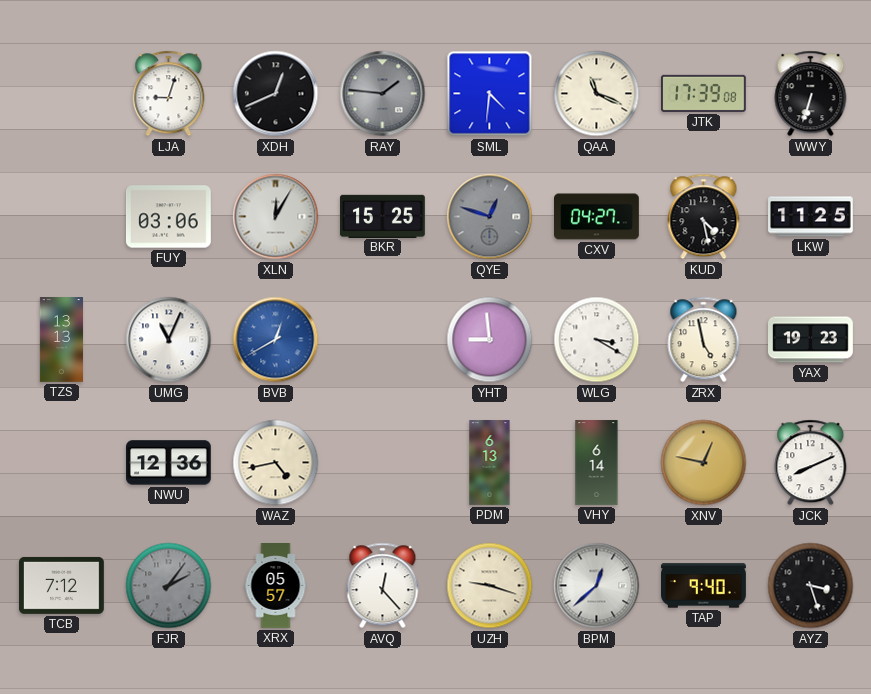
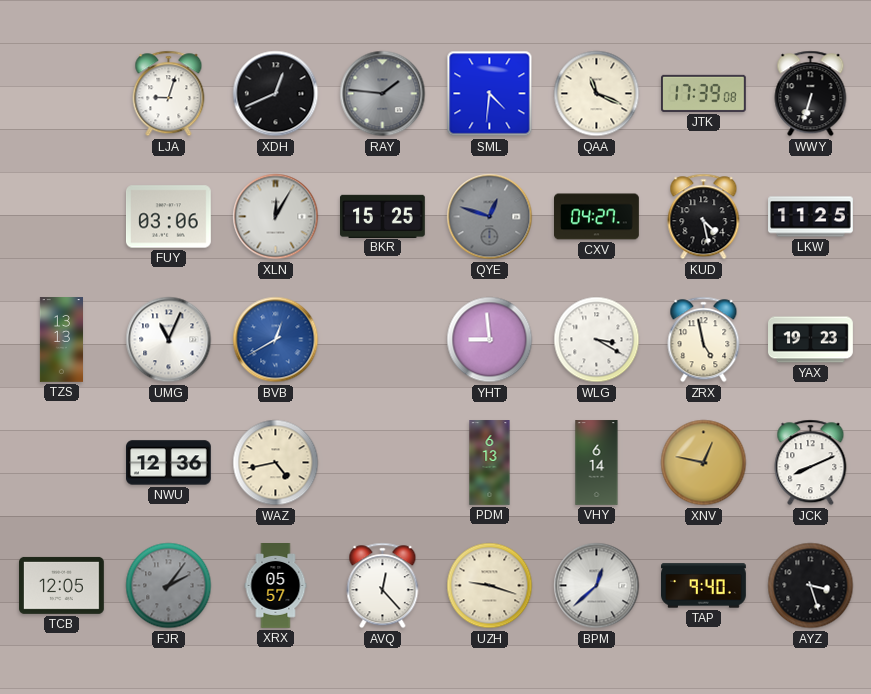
TCB: 7:12 -> 12:05
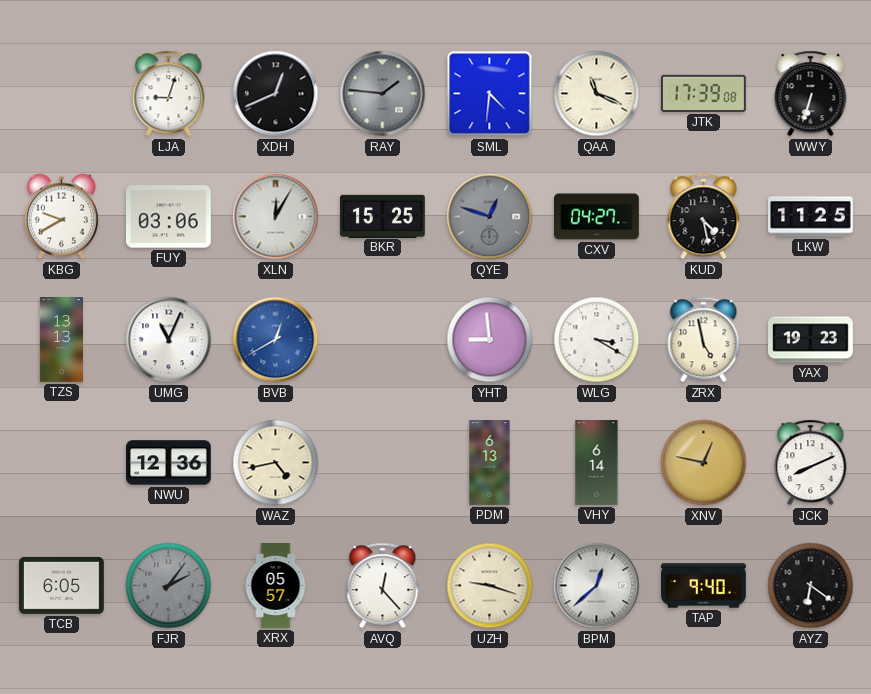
KBG: none -> 9:40
TCB: 12:05 -> 6:05
AYZ: 3:27 -> 6:21
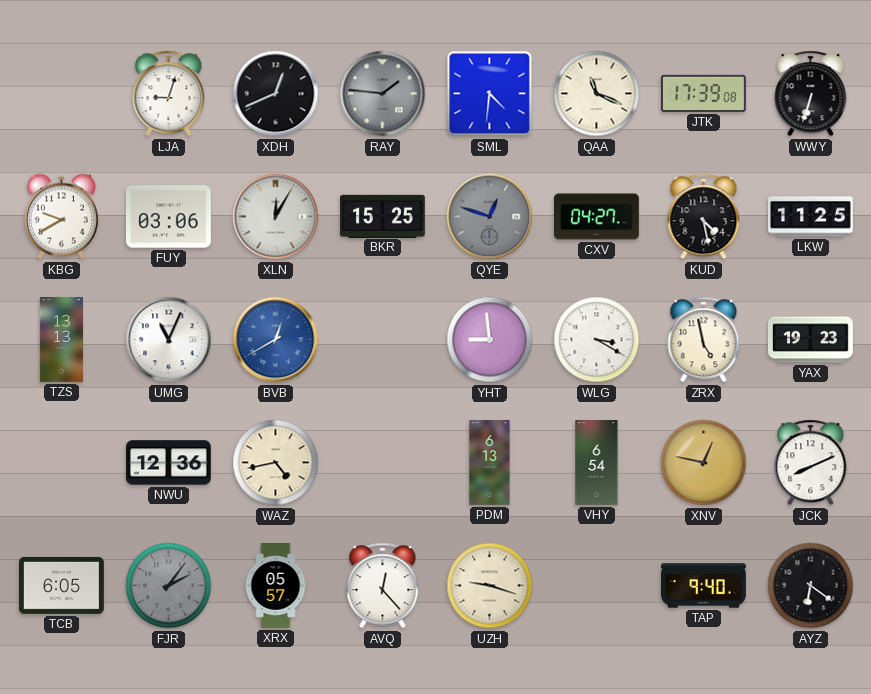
VHY: 6:14 -> 6:54
BPM: 12:38 -> none
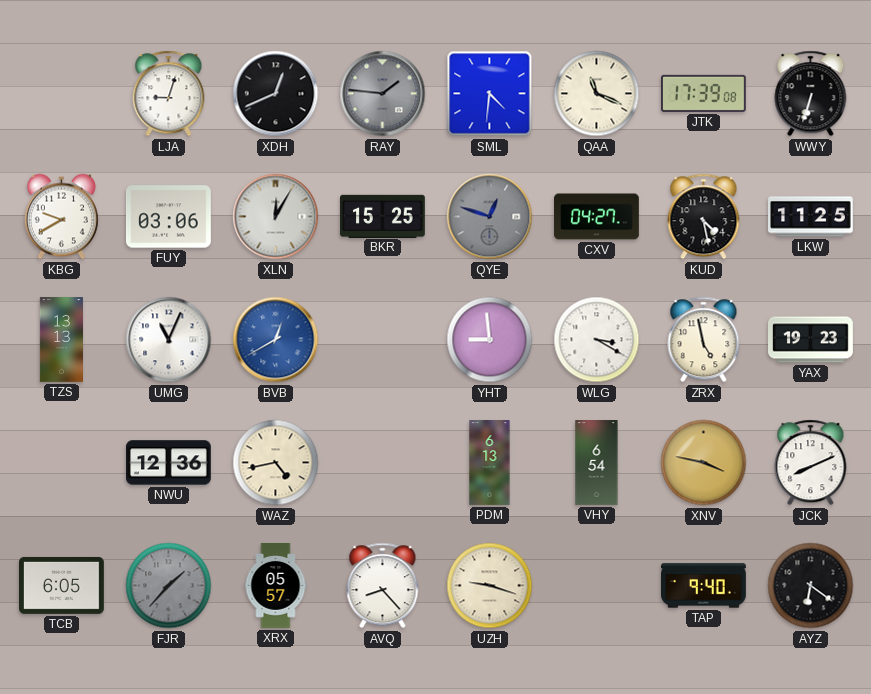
XNV: 12:47 -> 3:47
FJR: 2:06 -> 1:37
AVQ: 12:23 -> 8:23
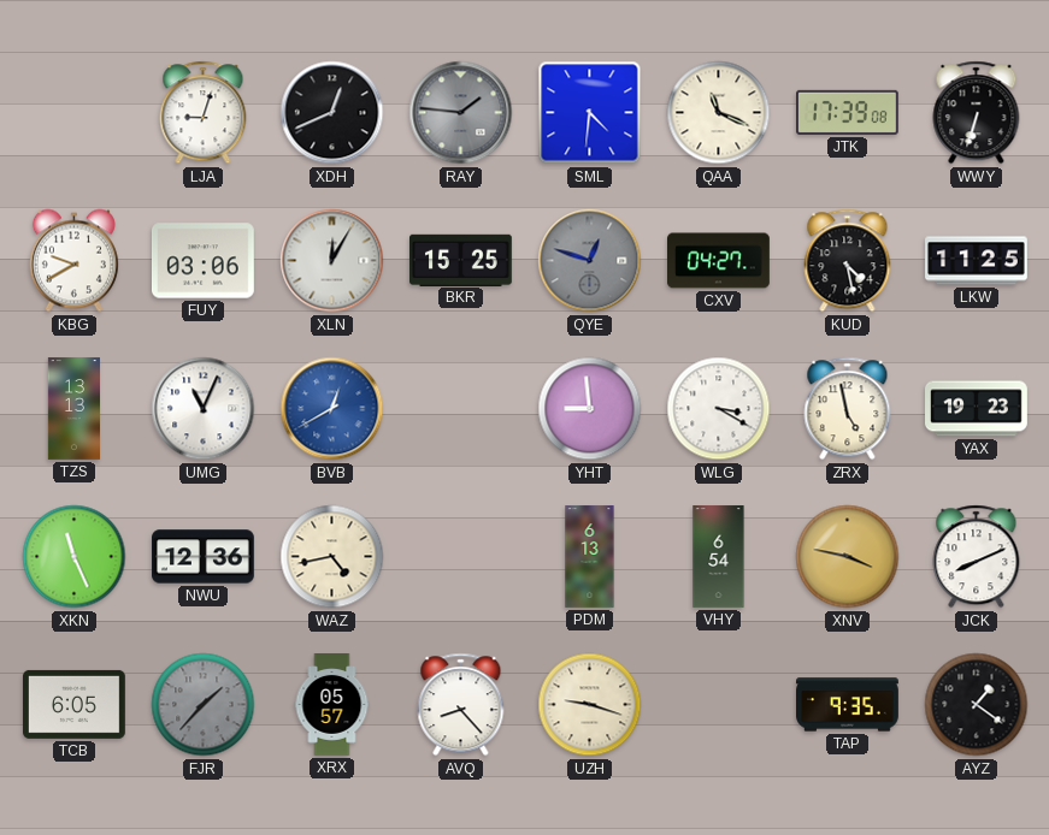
XKN: none -> 11:26
TAP: 9:40 -> 9:35
AYZ: 6:21 -> 1:21
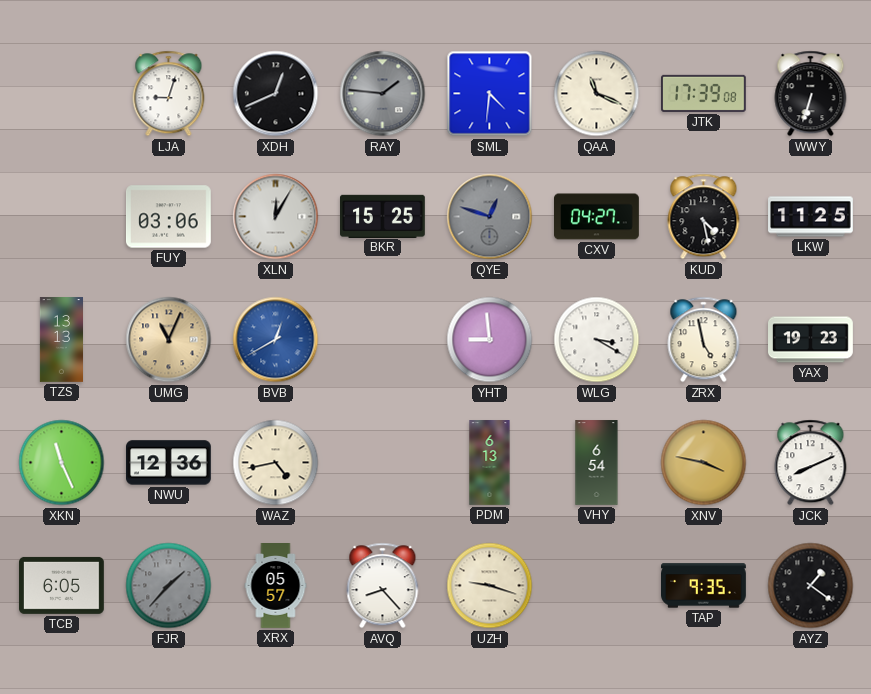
KBG: 9:40 -> none
UMG dial: white -> champagne
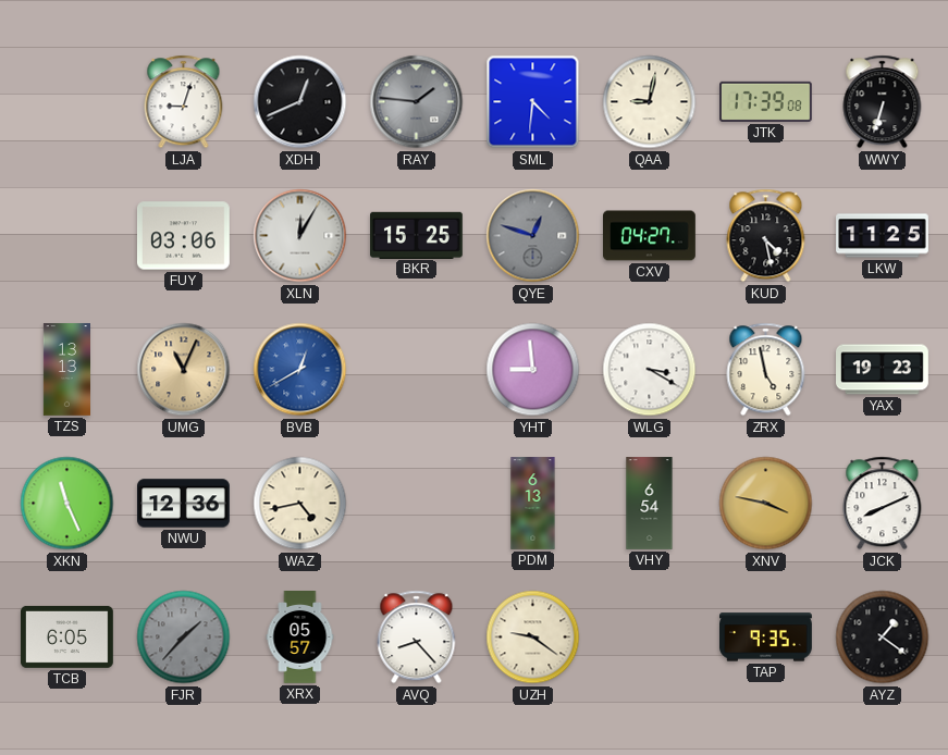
QAA: 11:19 -> 9:02
UZH: 9:18 -> 9:21
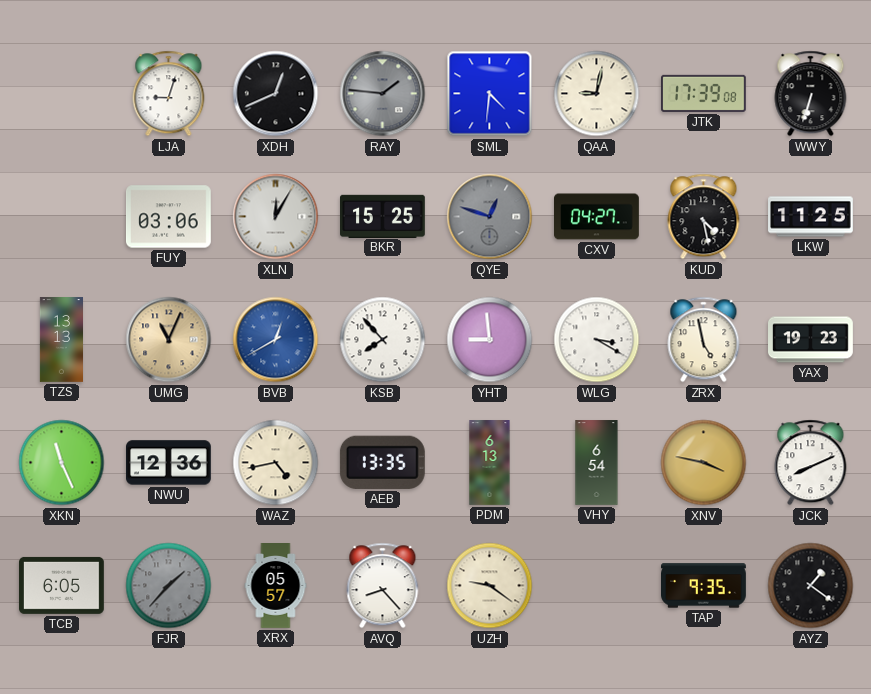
KSB: none -> 7:53
AEB: none -> 13:35
